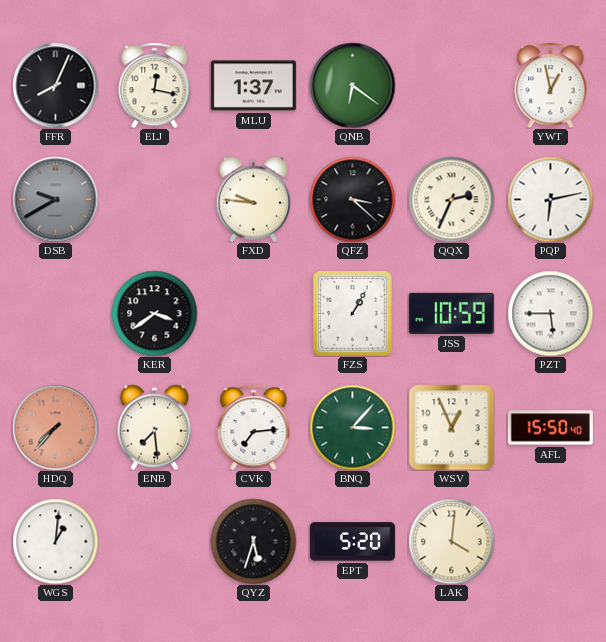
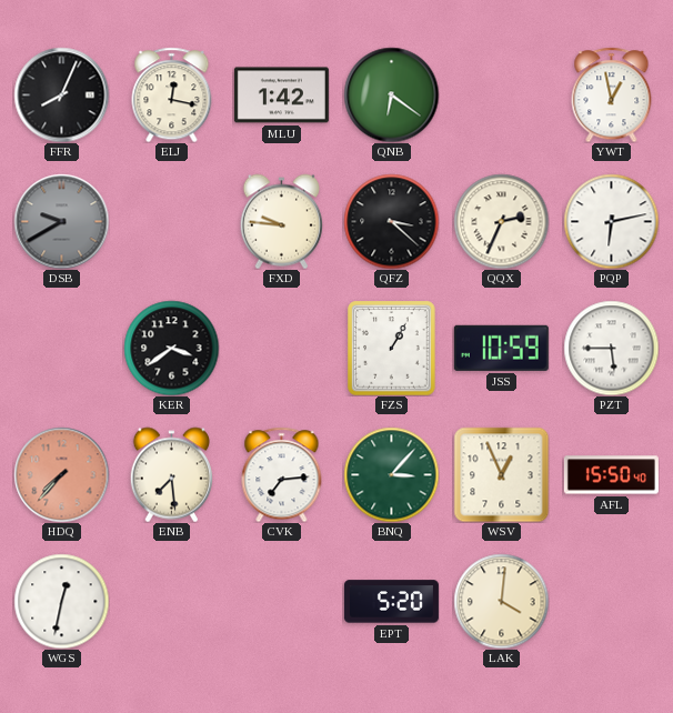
MLU: 1:37 -> 1:42
WGS: 1:01 -> 12:32
QYZ: 5:33 -> none
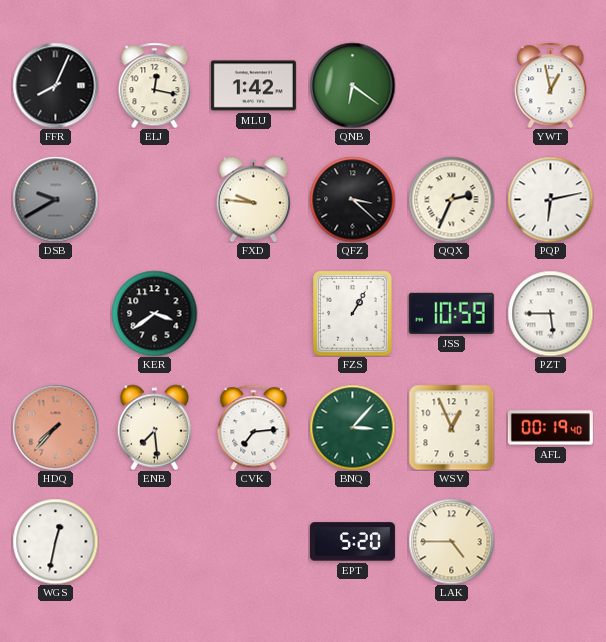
AFL: 15:50 -> 00:19
LAK: 4:01 -> 4:45
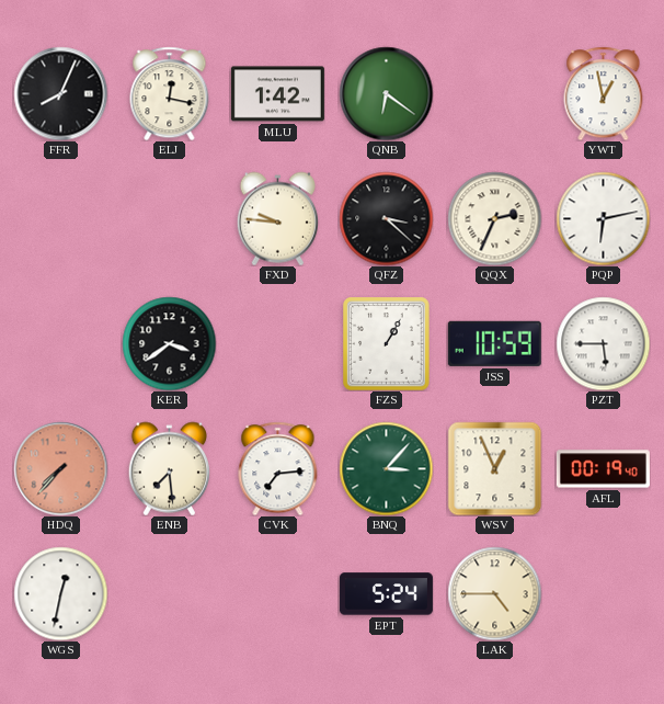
DSB: 9:40 -> none
EPT: 5:20 -> 5:24
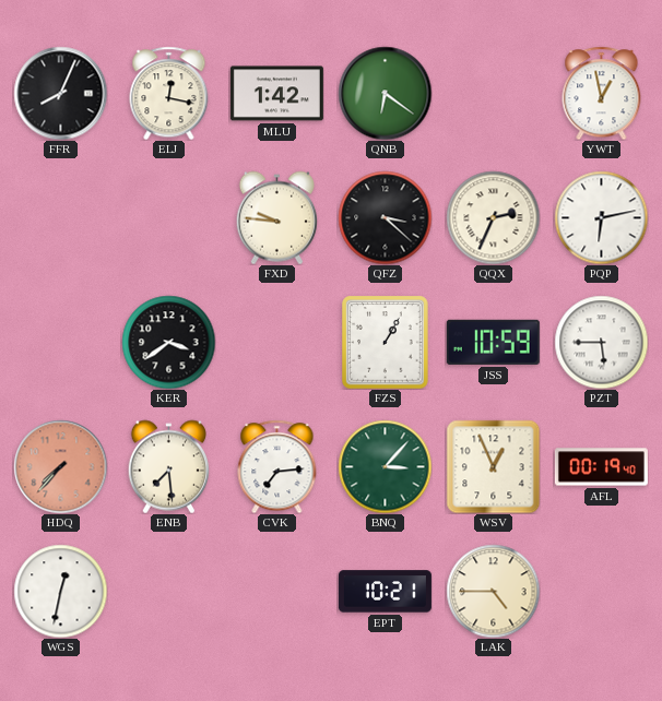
EPT: 5:24 -> 10:21
